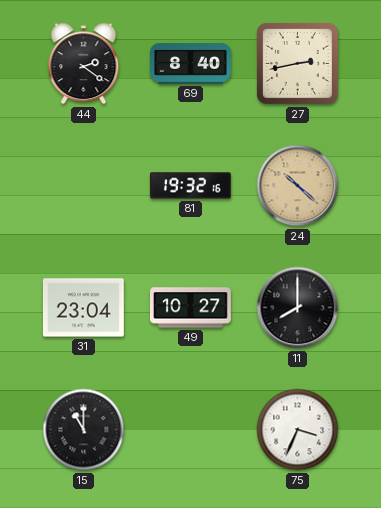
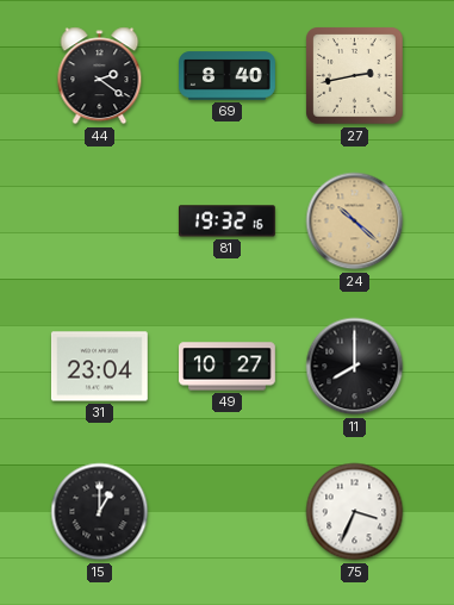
15: 11:00 -> 1:00
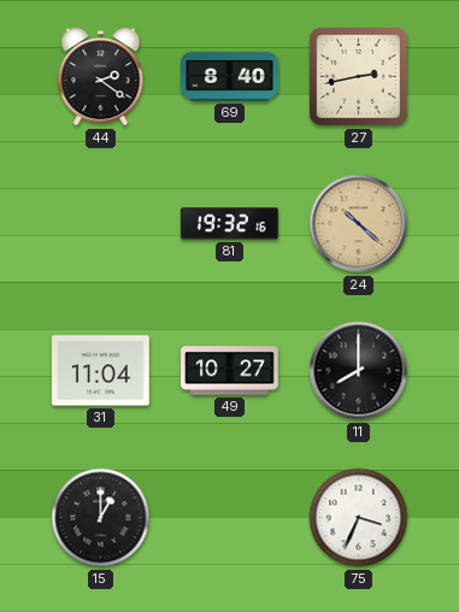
31: 23:04 -> 11:04
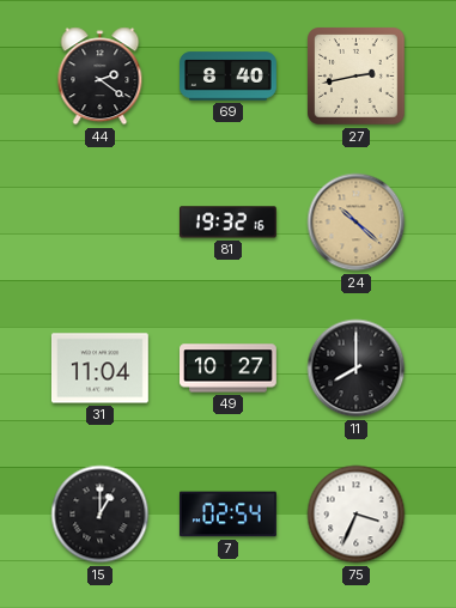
7: none -> 02:54
